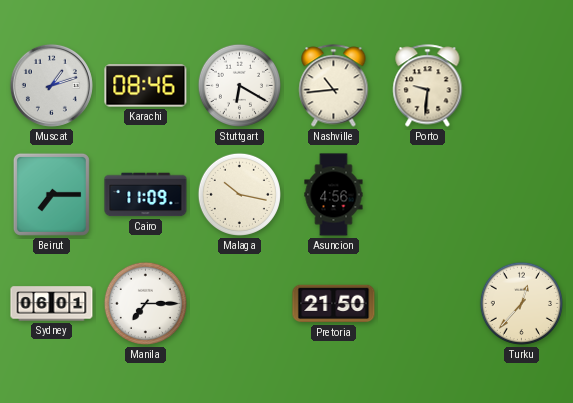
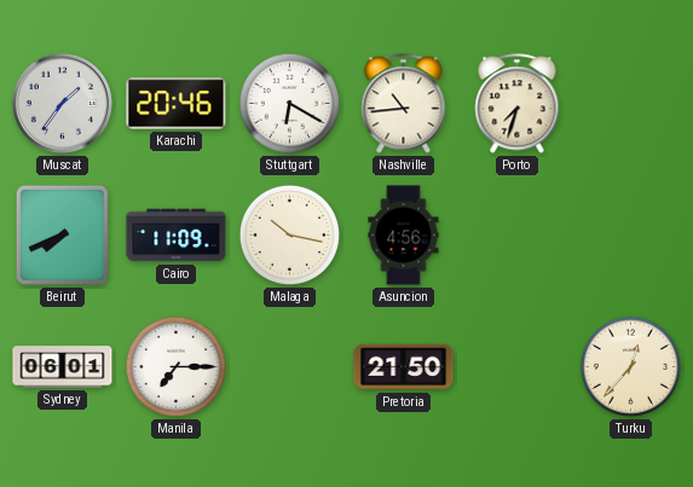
Muscat: 1:12 -> 1:36
Karachi: 08:46 -> 20:46
Porto: 9:31 -> 7:33
Beirut: 7:15 -> 7:41
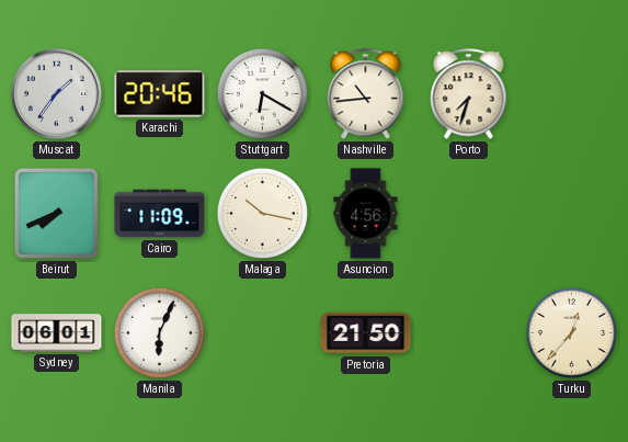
Manila: 7:15 -> 6:04
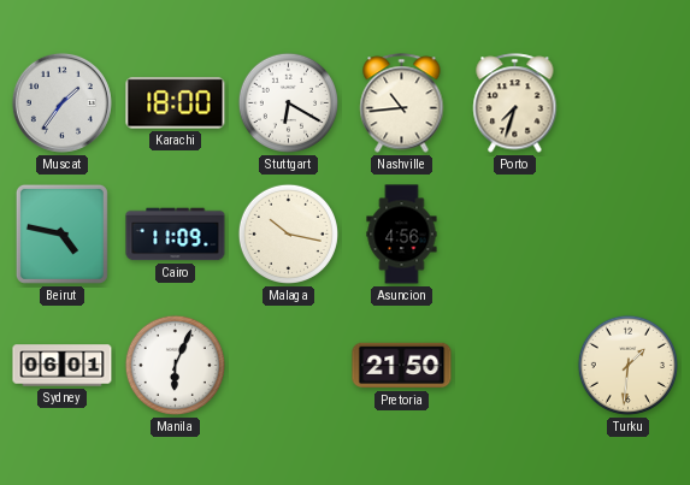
Karachi: 20:46 -> 18:00
Beirut: 7:41 -> 4:47
Turku: 12:37 -> 1:31
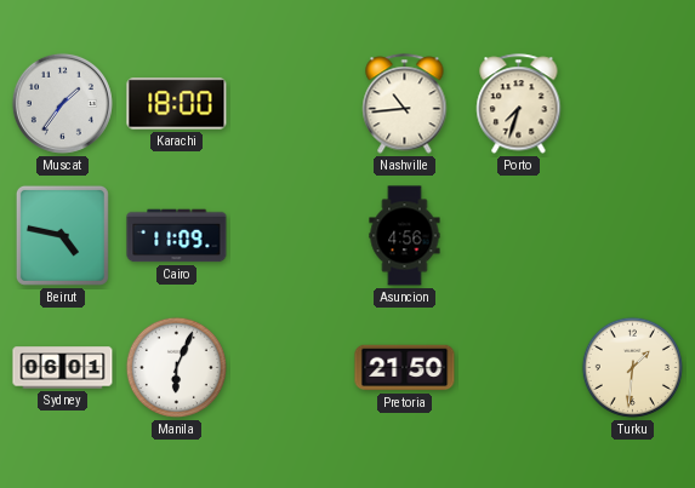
Stuttgart: 6:20 -> none
Malaga: 10:17 -> none
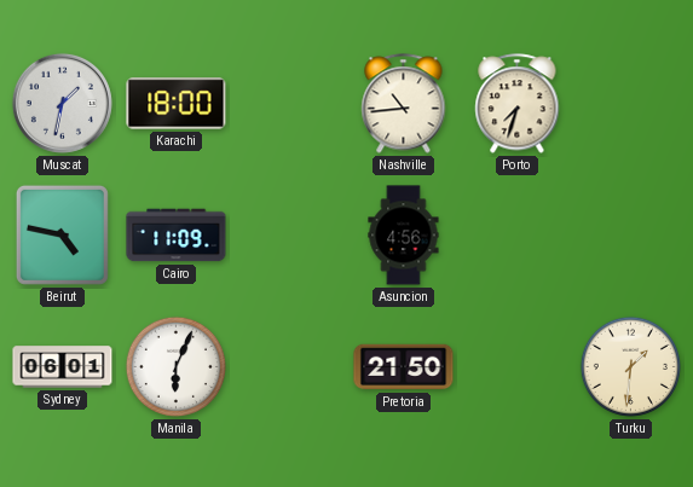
Muscat: 1:36 -> 1:32
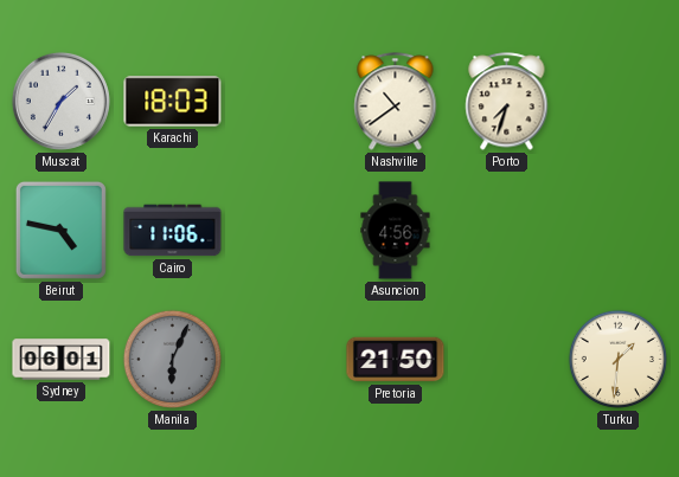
Muscat: 1:32 -> 1:35
Karachi: 18:00 -> 18:03
Nashville: 10:44 -> 10:39
Cairo: 11:09 -> 11:06
Manila dial: white -> grey
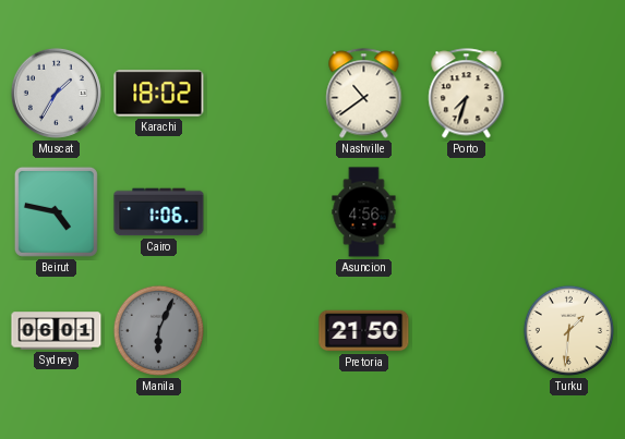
Karachi: 18:03 -> 18:02
Cairo: 11:06 -> 1:06
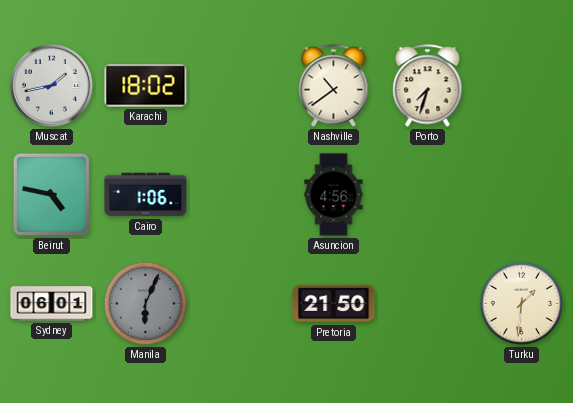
Muscat: 1:35 -> 1:43
